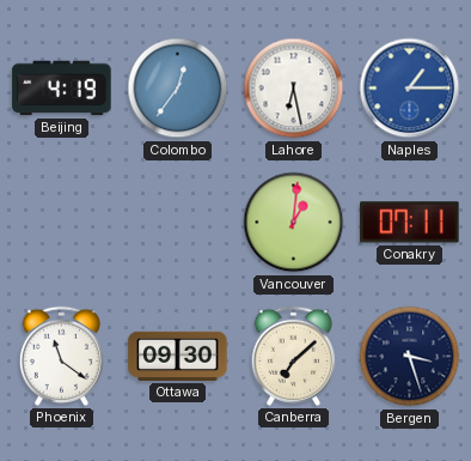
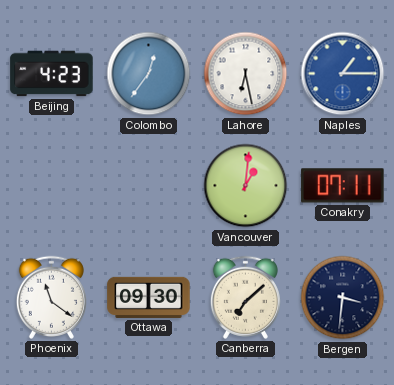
Beijing: 4:19 -> 4:23
Bergen: 3:27 -> 3:31
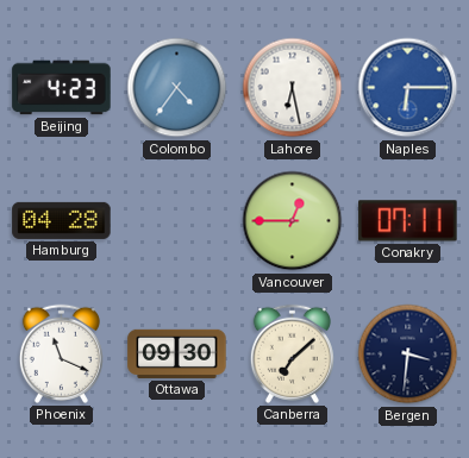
Colombo: 12:36 -> 4:36
Naples: 1:15 -> 6:15
Hamburg: none -> 04:28
Vancouver: 1:01 -> 12:45
Phoenix: 11:21 -> 11:19
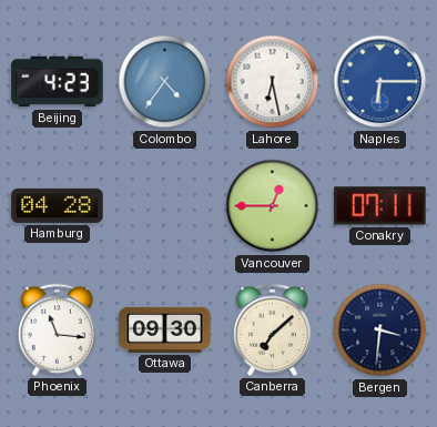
Phoenix: 11:19 -> 11:16
